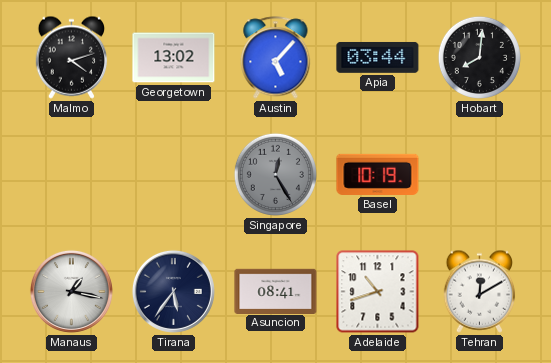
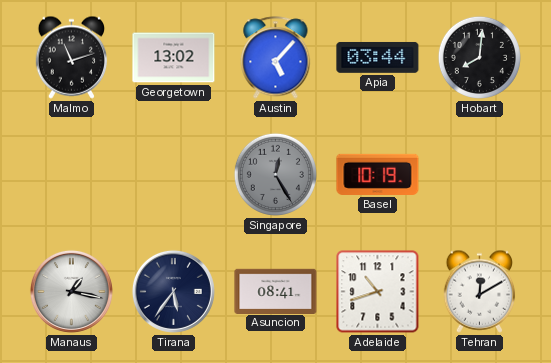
Malmo: 4:12 -> 11:12
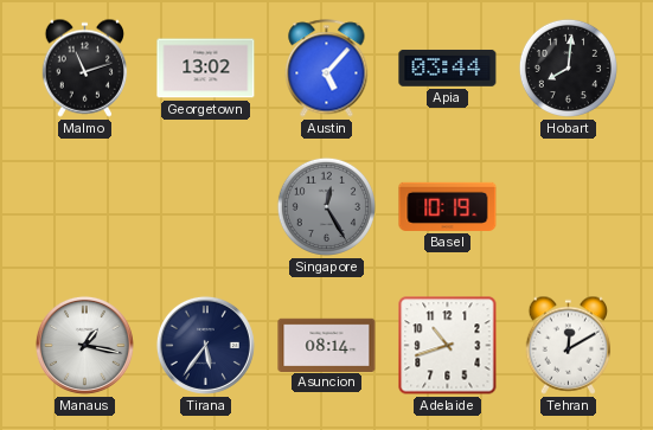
Asuncion: 08:41 -> 08:14
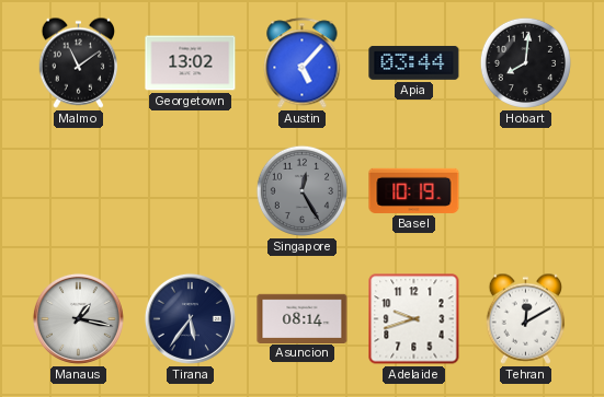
Malmo: 11:12 -> 11:09
Adelaide: 10:42 -> 9:42
